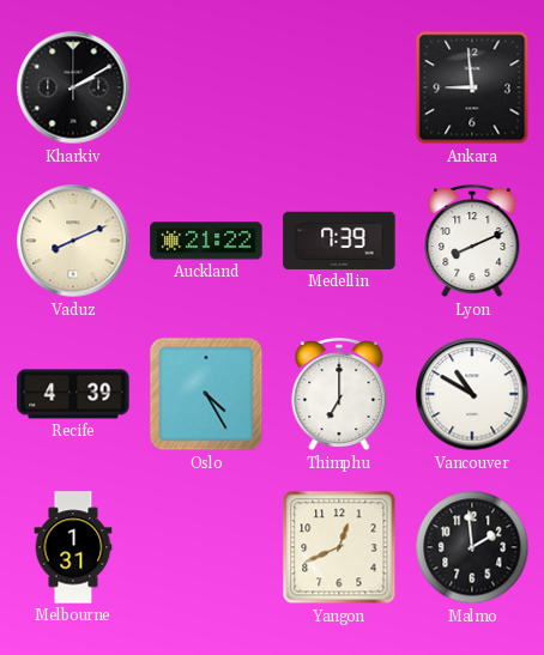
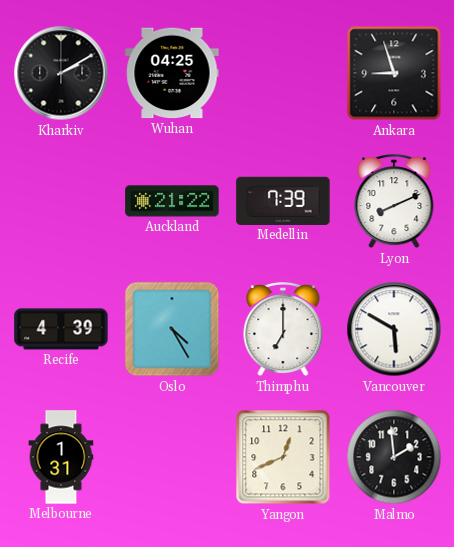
Wuhan: none -> 04:25
Ankara: 8:59 -> 8:57
Vaduz: 8:11 -> none
Vancouver: 10:50 -> 5:50
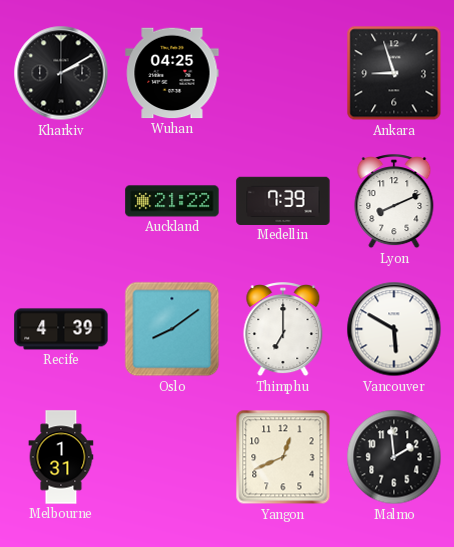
Oslo: 4:25 -> 8:09
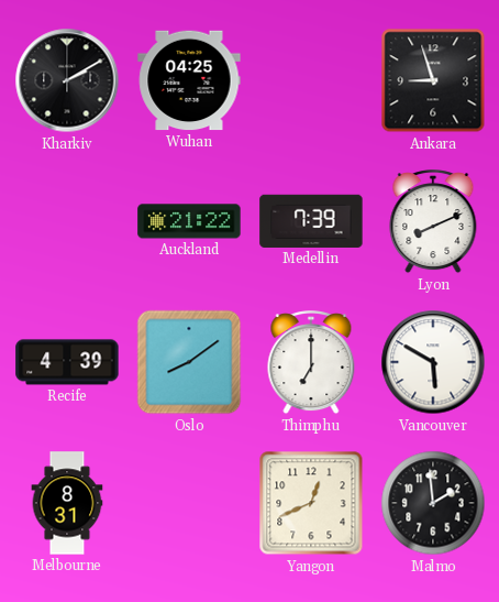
Melbourne: 1:31 -> 8:31
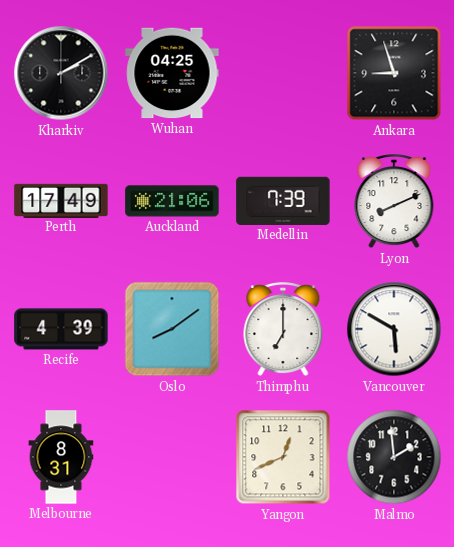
Perth: none -> 17:49
Auckland: 21:22 -> 21:06
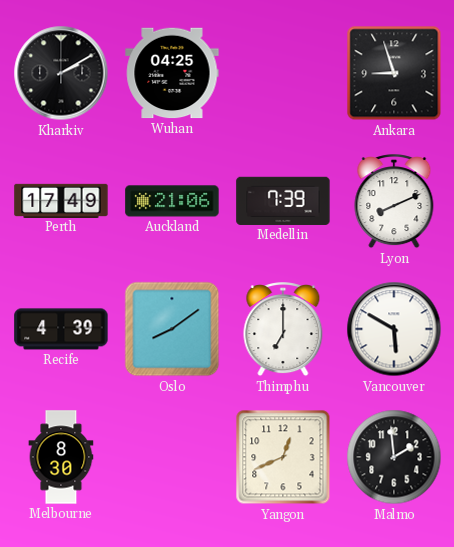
Melbourne: 8:31 -> 8:30
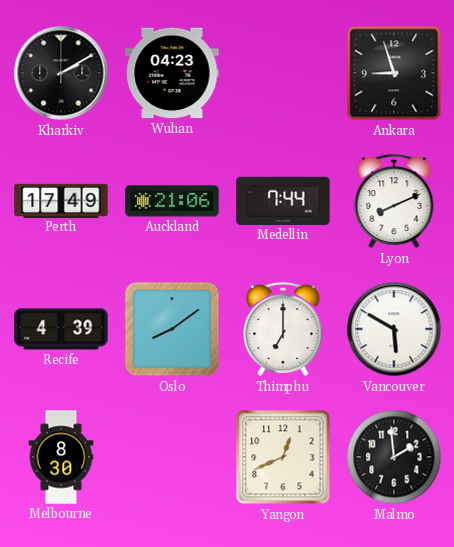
Wuhan: 04:25 -> 04:23
Medellin: 7:39 -> 7:44
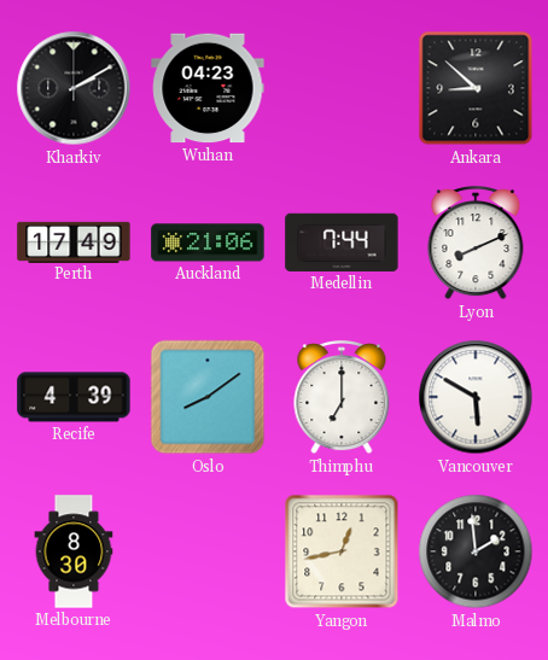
Ankara: 8:57 -> 8:52
Yangon: 12:41 -> 12:43
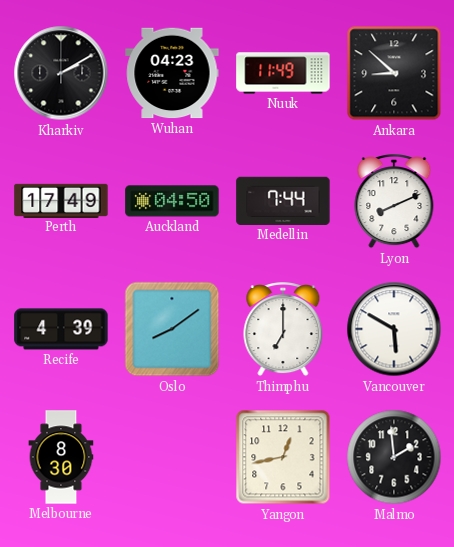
Nuuk: none -> 11:49
Auckland: 21:06 -> 04:50
